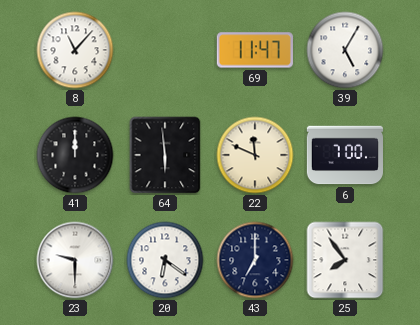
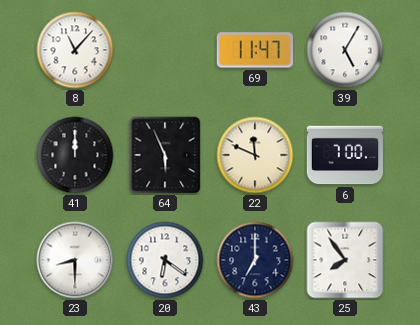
64: 5:59 -> 5:56
23: 9:30 -> 8:30
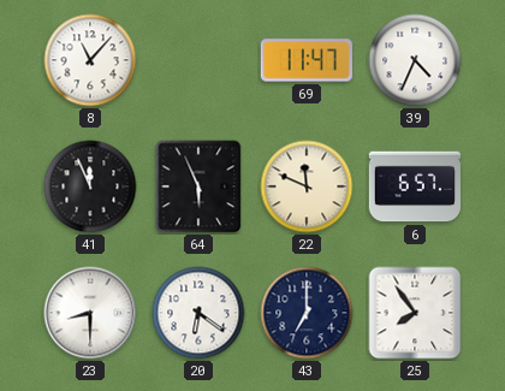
39: 5:05 -> 4:34
41: 12:00 -> 11:56
6: 7:00 -> 6:57
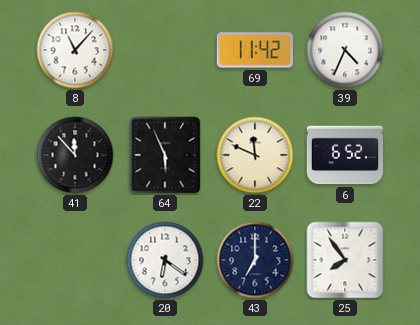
69: 11:47 -> 11:42
41: 11:56 -> 11:53
6: 6:57 -> 6:52
23: 8:30 -> none
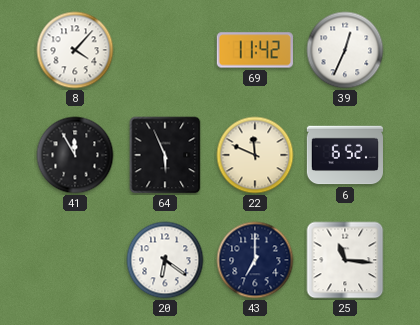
8: 11:07 -> 4:07
39: 4:34 -> 12:34
41: 11:53 -> 11:55
25: 7:54 -> 11:16
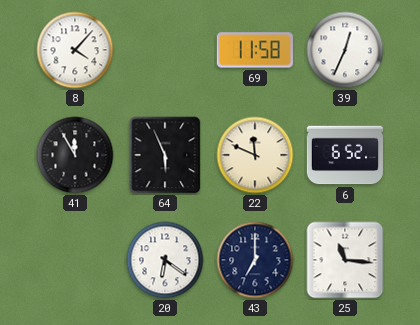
69: 11:42 -> 11:58
